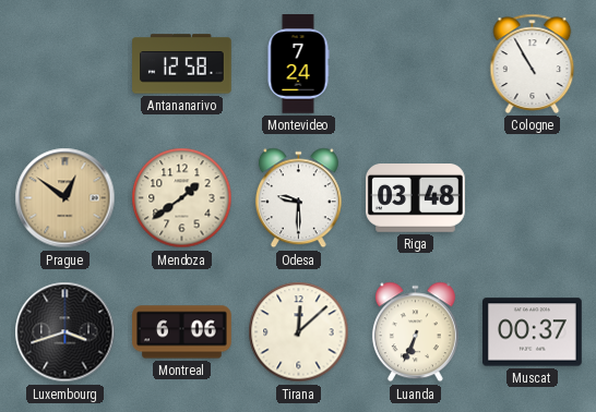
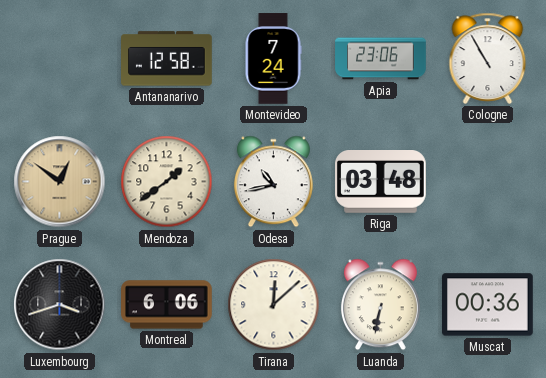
Apia: none -> 23:06
Odesa: 9:30 -> 10:43
Luanda: 6:34 -> 6:32
Muscat: 00:37 -> 00:36
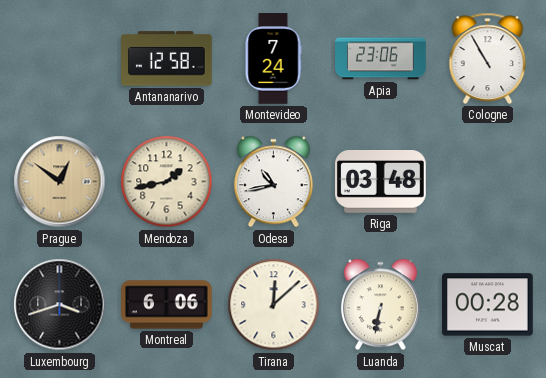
Mendoza: 1:39 -> 1:43
Muscat: 00:36 -> 00:28
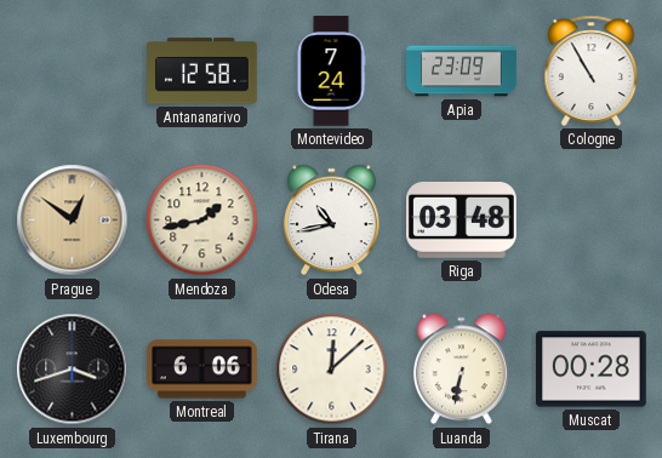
Apia: 23:06 -> 23:09
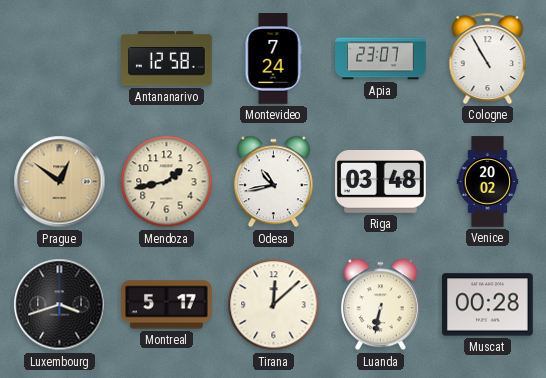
Apia: 23:09 -> 23:07
Venice: none -> 20:02
Montreal: 6:06 -> 5:17
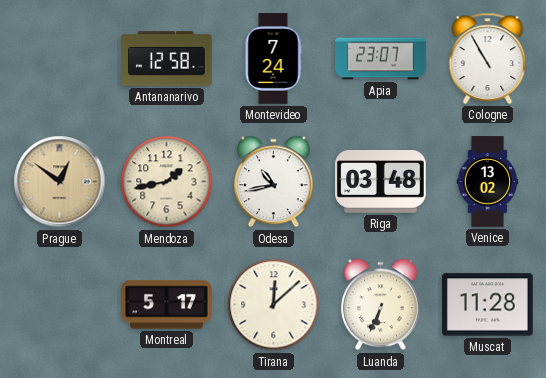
Venice: 20:02 -> 13:02
Luxembourg: 3:42 -> none
Luanda: 6:32 -> 6:34
Muscat: 00:28 -> 11:28
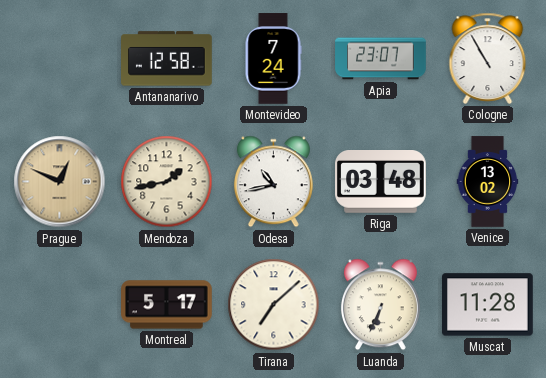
Prague: 12:51 -> 12:49
Tirana: 12:08 -> 7:08
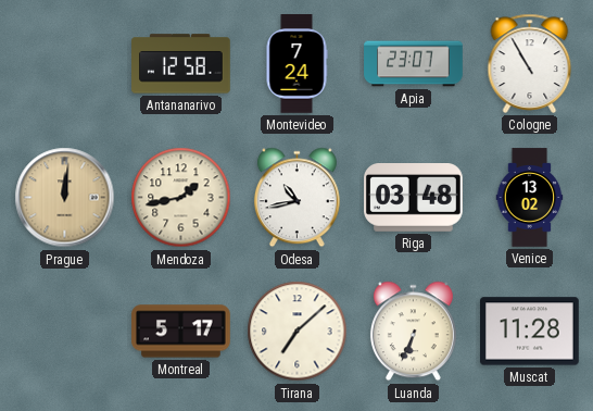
Prague: 12:49 -> 12:01
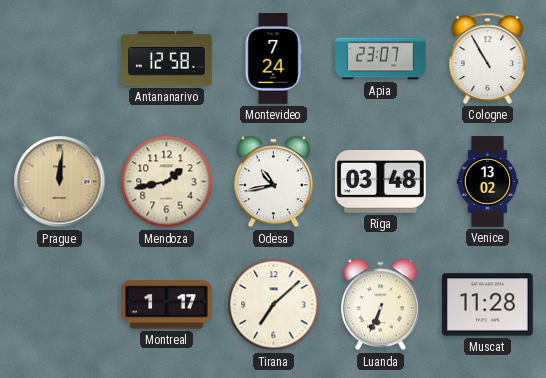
Montreal: 5:17 -> 1:17
